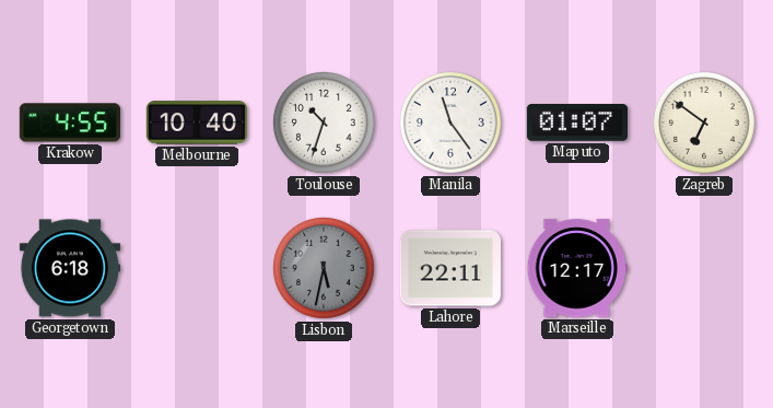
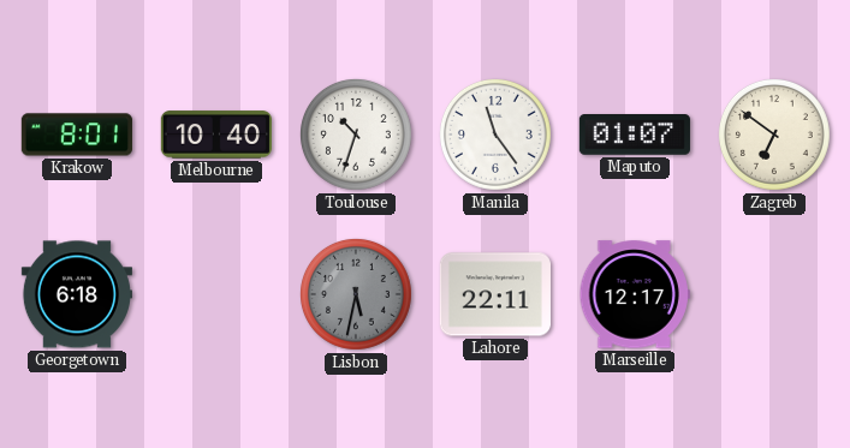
Krakow: 4:55 -> 8:01
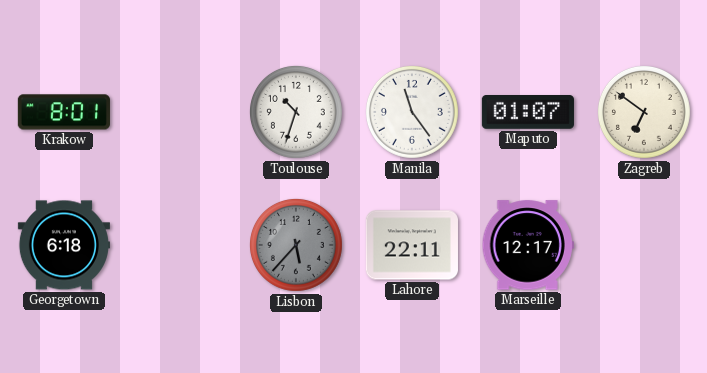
Melbourne: 10:40 -> none
Lisbon: 5:32 -> 5:37
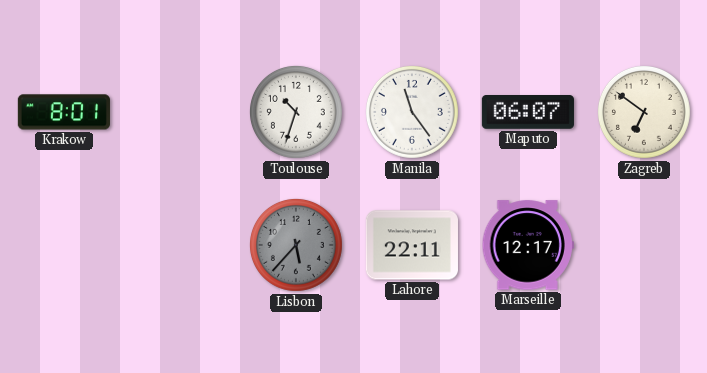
Maputo: 01:07 -> 06:07
Georgetown: 6:18 -> none
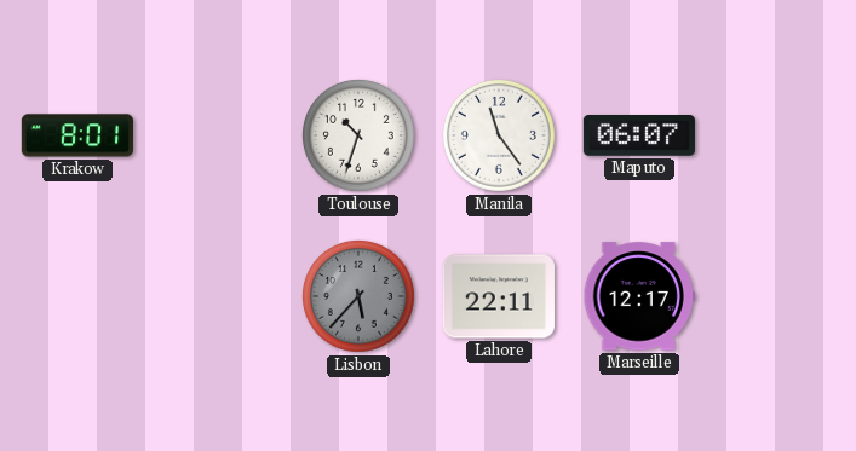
Zagreb: 6:51 -> none
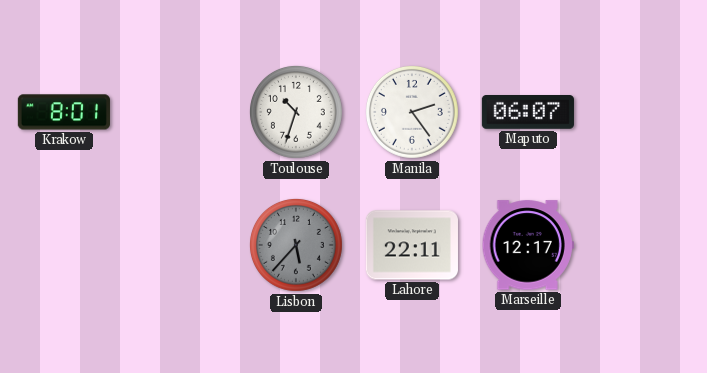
Manila: 11:24 -> 2:24
